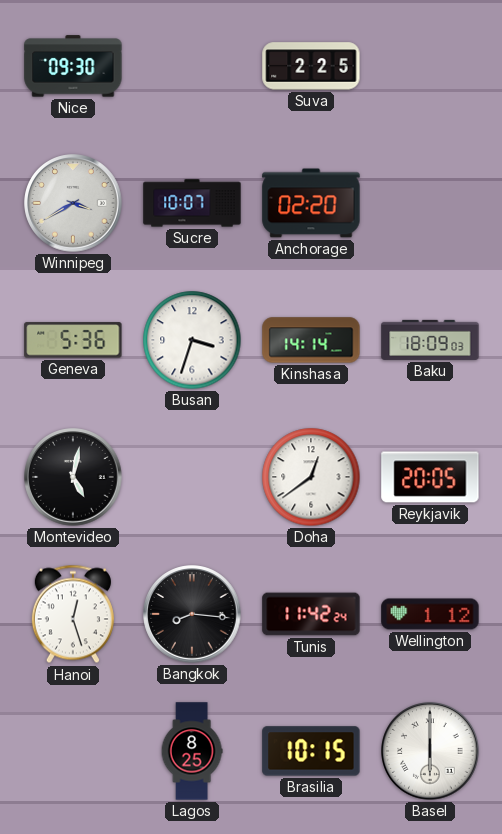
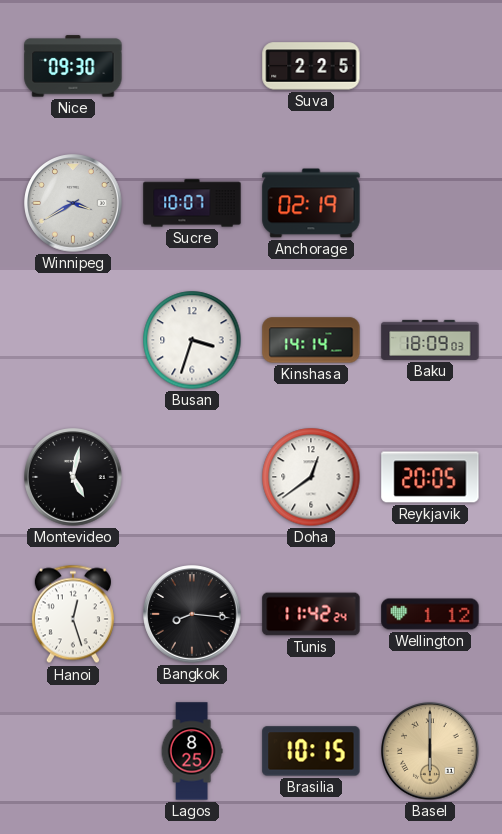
Anchorage: 02:20 -> 02:19
Geneva: 5:36 -> none
Basel dial: white -> champagne
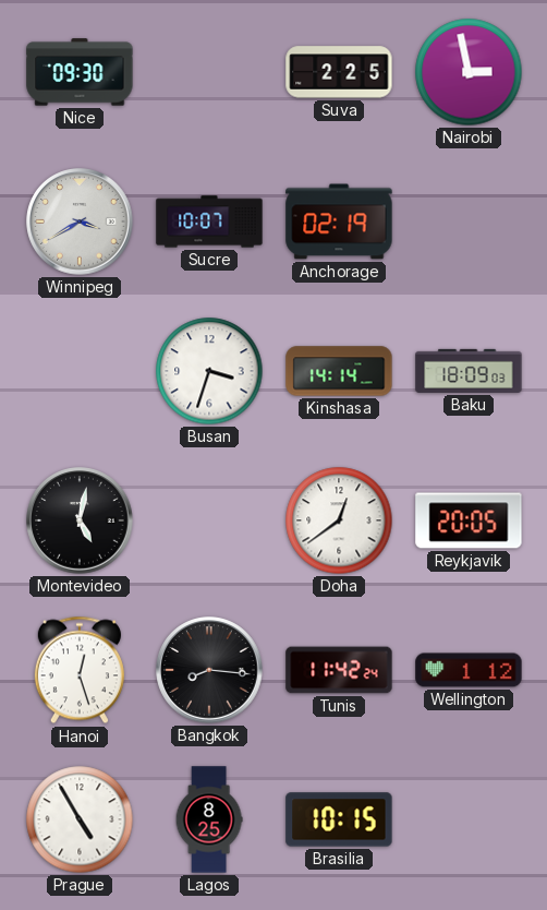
Nairobi: none -> 2:58
Prague: none -> 4:55
Basel: 6:00 -> none
